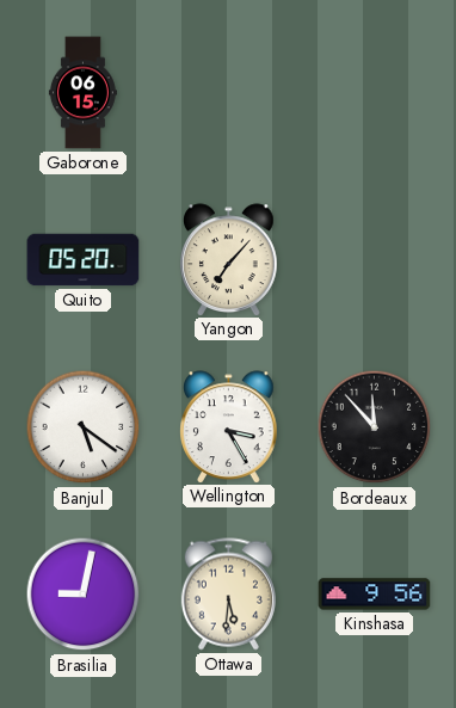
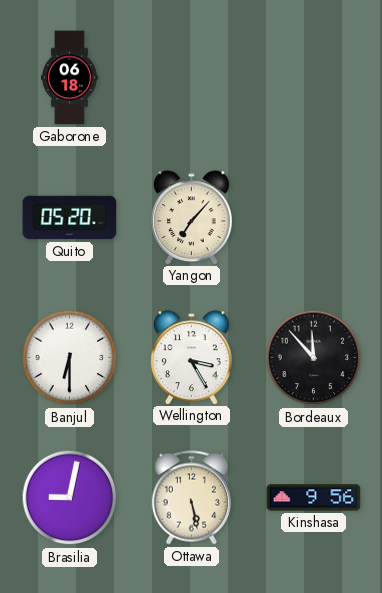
Gaborone: 06:15 -> 06:18
Banjul: 5:21 -> 6:30
Ottawa: 5:31 -> 5:28
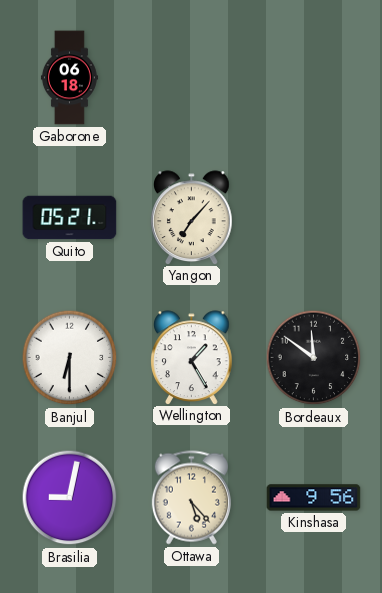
Quito: 05:20 -> 05:21
Wellington: 3:25 -> 1:25
Bordeaux: 11:53 -> 11:51
Ottawa: 5:28 -> 5:23
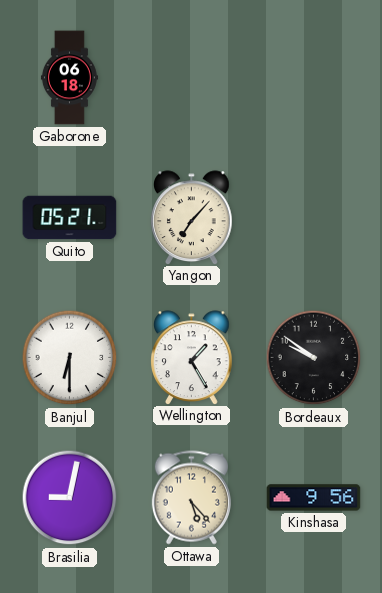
Bordeaux: 11:51 -> 9:51
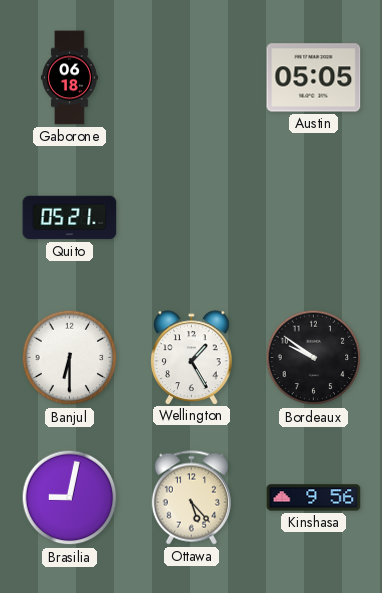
Austin: none -> 05:05
Yangon: 7:07 -> none
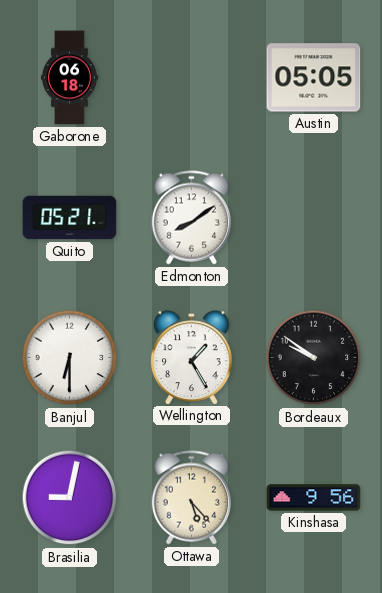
Edmonton: none -> 8:09
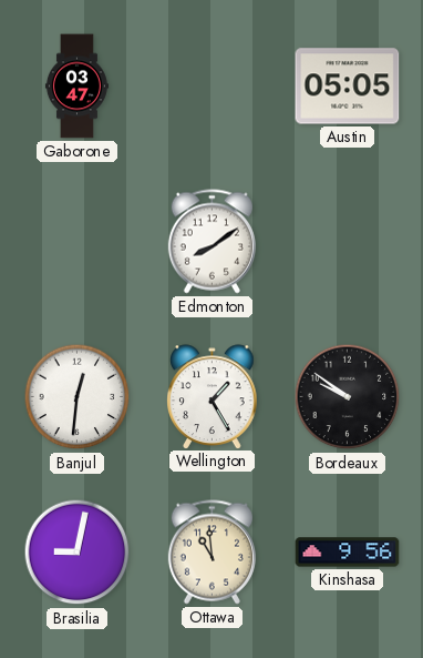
Gaborone: 06:18 -> 03:47
Quito: 05:21 -> none
Banjul: 6:30 -> 12:31
Ottawa: 5:23 -> 10:59
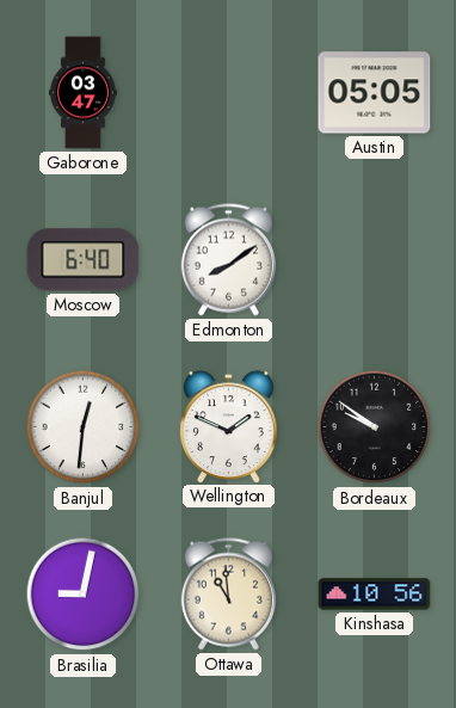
Moscow: none -> 6:40
Wellington: 1:25 -> 1:49
Kinshasa: 9:56 -> 10:56
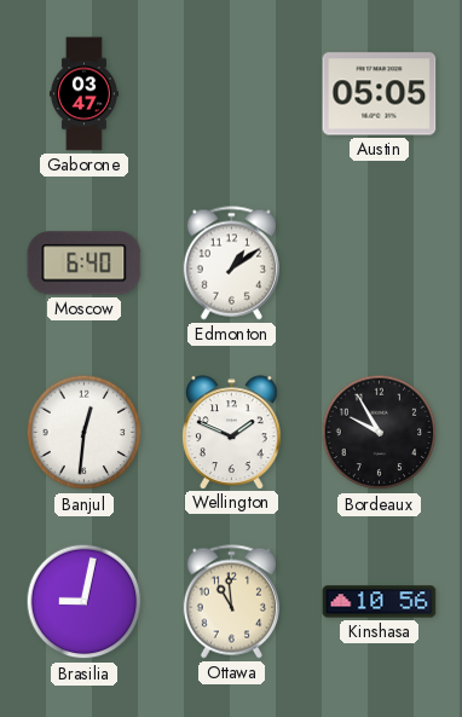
Edmonton: 8:09 -> 1:09
Bordeaux: 9:51 -> 9:55
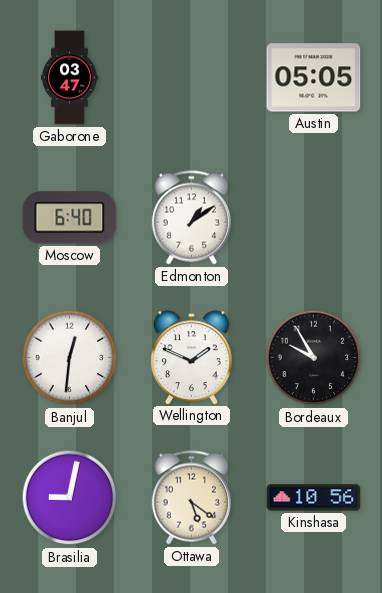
Ottawa: 10:59 -> 5:21
